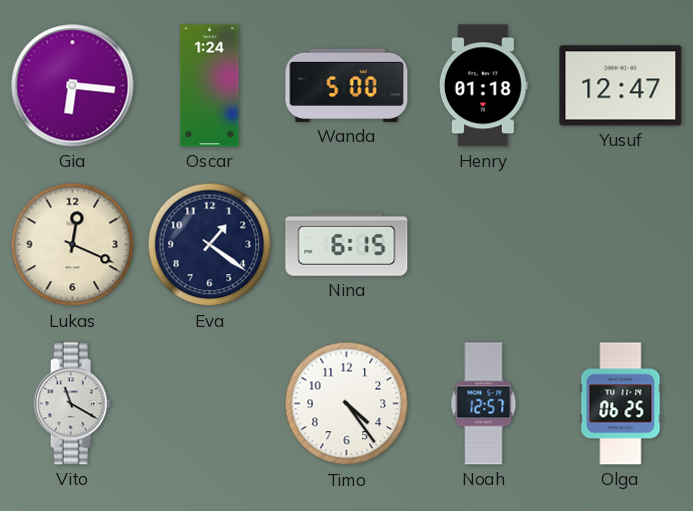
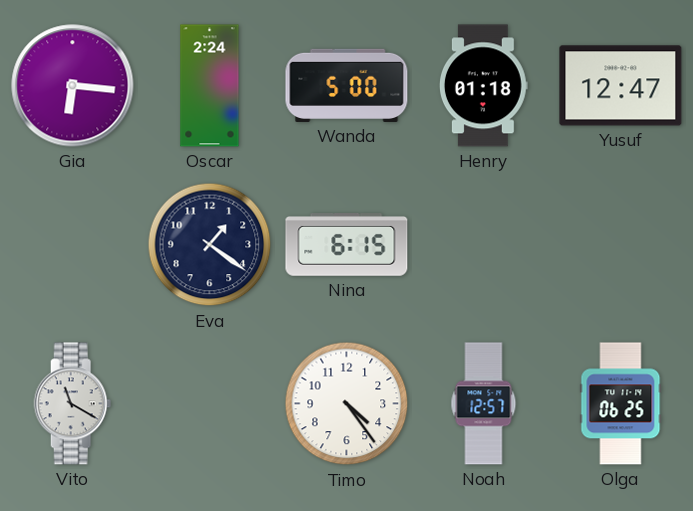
Oscar: 1:24 -> 2:24
Lukas: 12:19 -> none
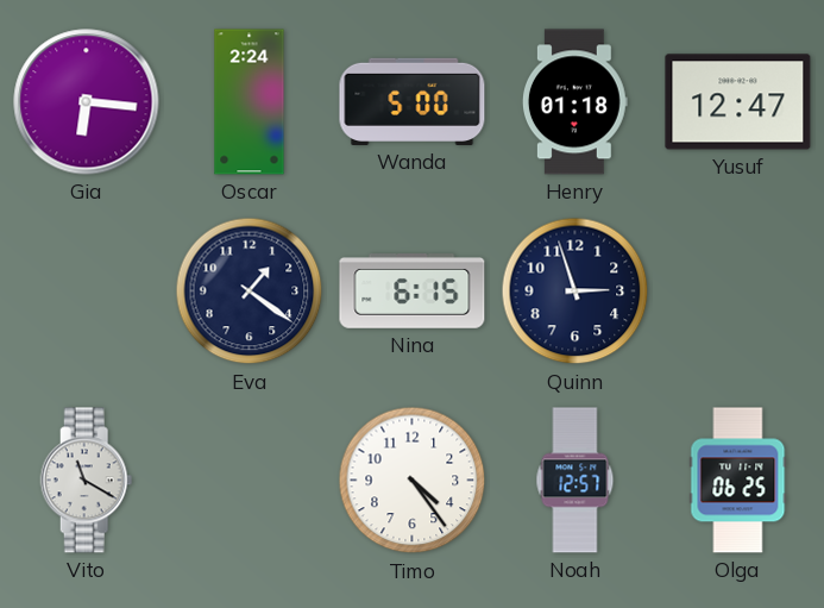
Quinn: none -> 2:57
